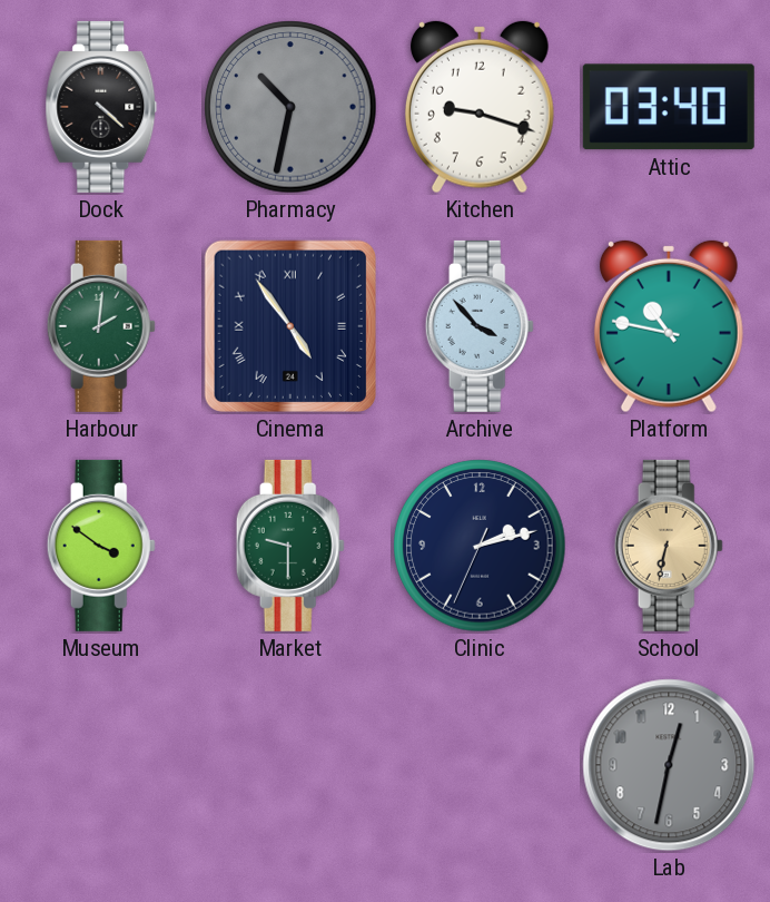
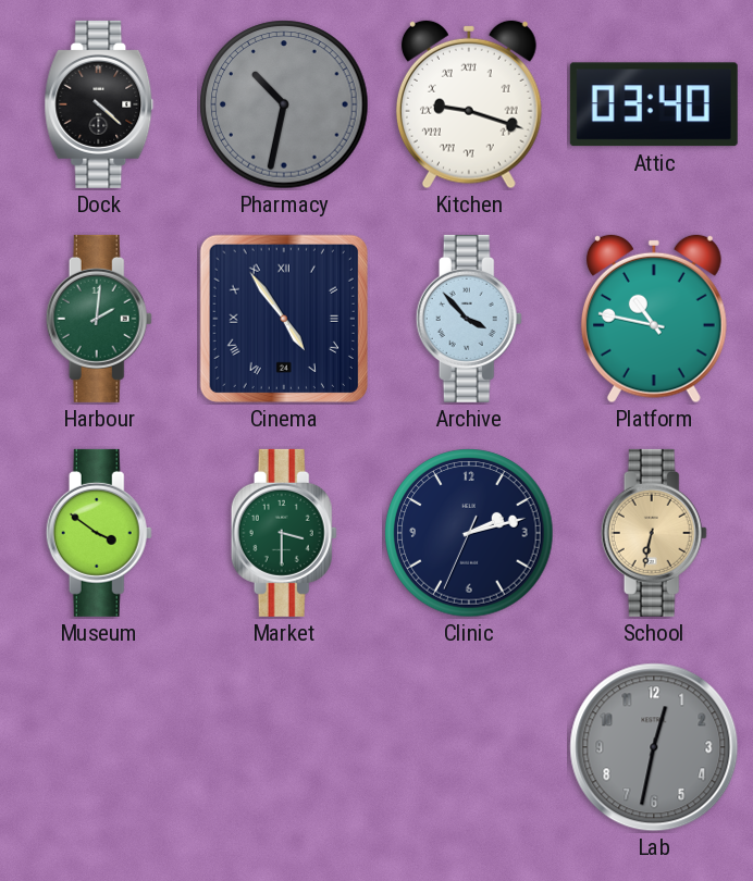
Kitchen numerals: Arabic -> Roman
Market: 9:30 -> 3:30
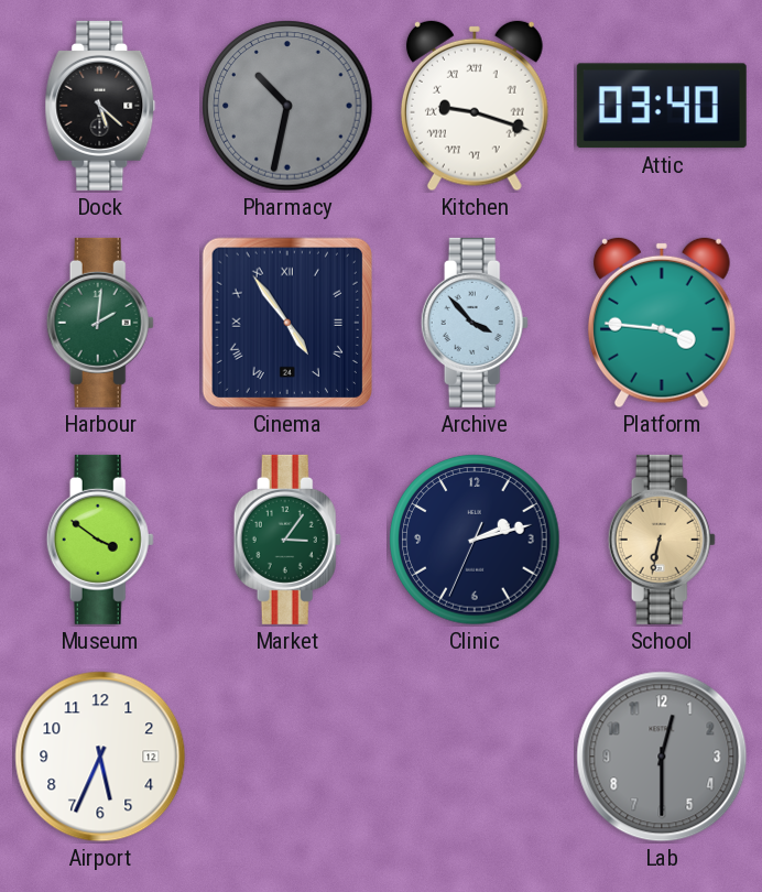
Dock: 4:22 -> 5:22
Platform: 10:47 -> 3:46
Market: 3:30 -> 3:06
Airport: none -> 5:34
Lab: 12:32 -> 12:30
